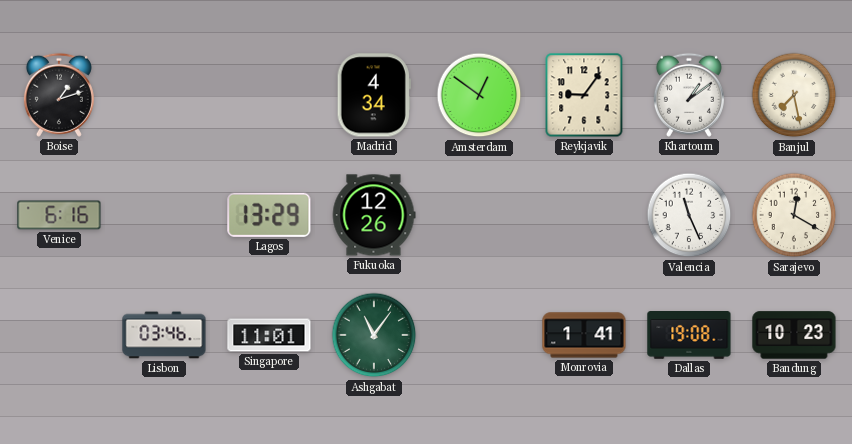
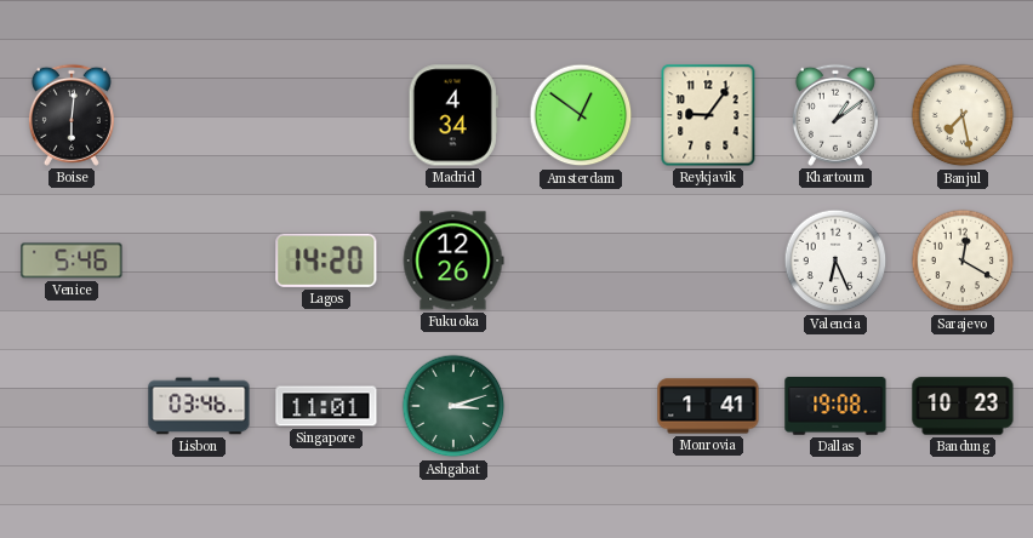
Boise: 1:12 -> 6:01
Venice: 6:16 -> 5:46
Lagos: 13:29 -> 14:20
Valencia: 11:26 -> 6:26
Ashgabat: 11:06 -> 3:12
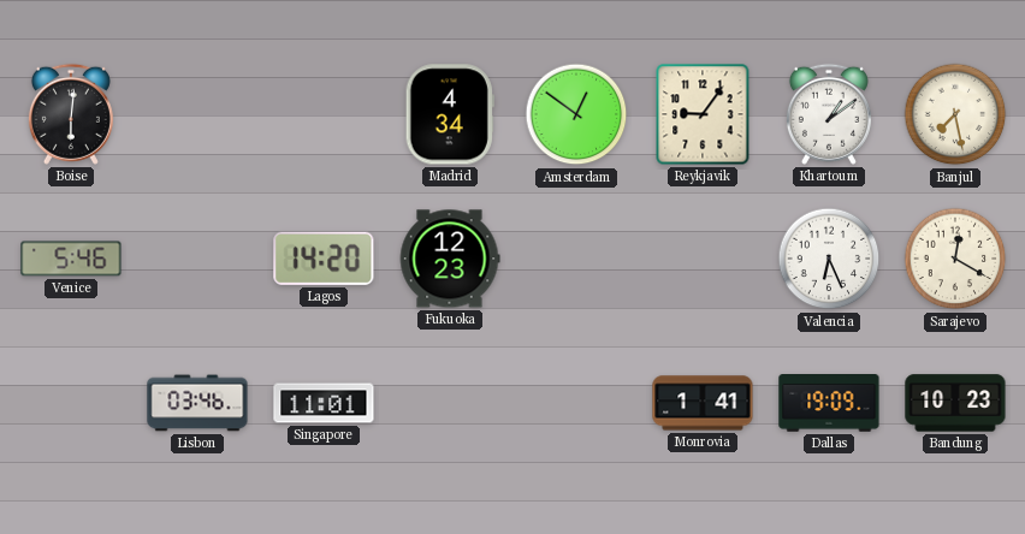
Fukuoka: 12:26 -> 12:23
Ashgabat: 3:12 -> none
Dallas: 19:08 -> 19:09
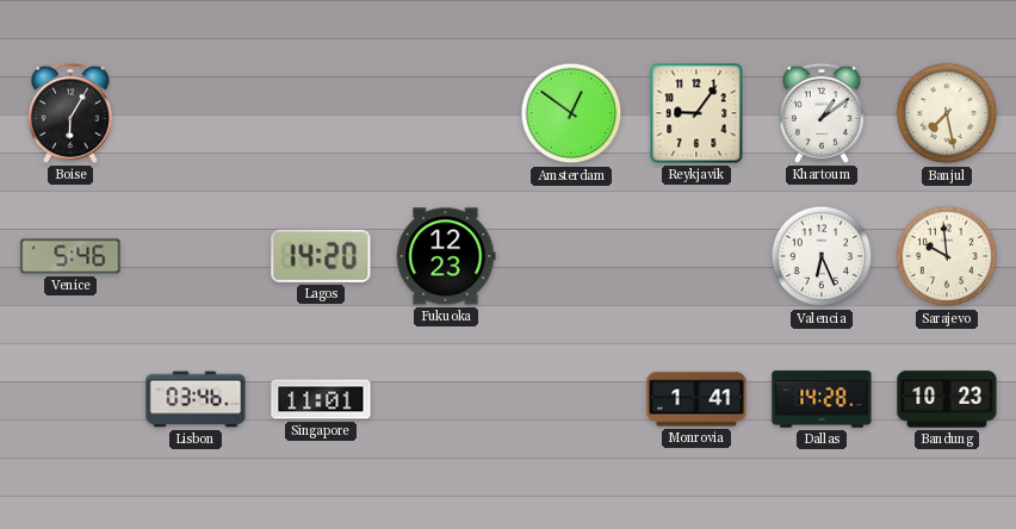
Boise: 6:01 -> 6:05
Madrid: 4:34 -> none
Sarajevo: 12:20 -> 9:59
Dallas: 19:09 -> 14:28
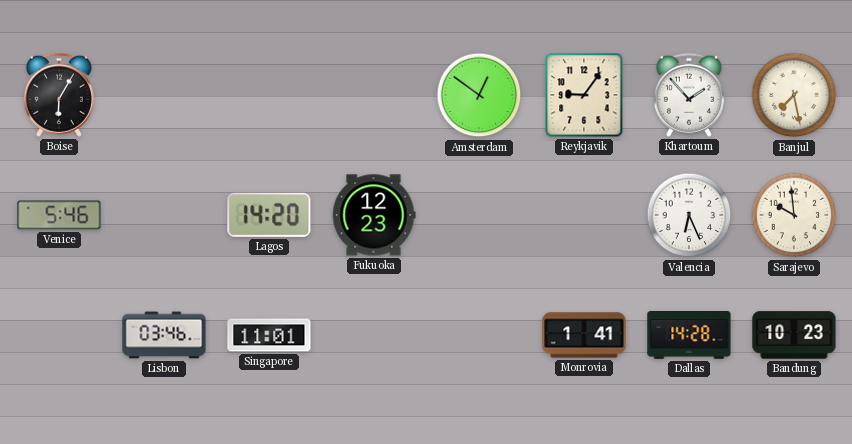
Khartoum: 1:09 -> 1:53
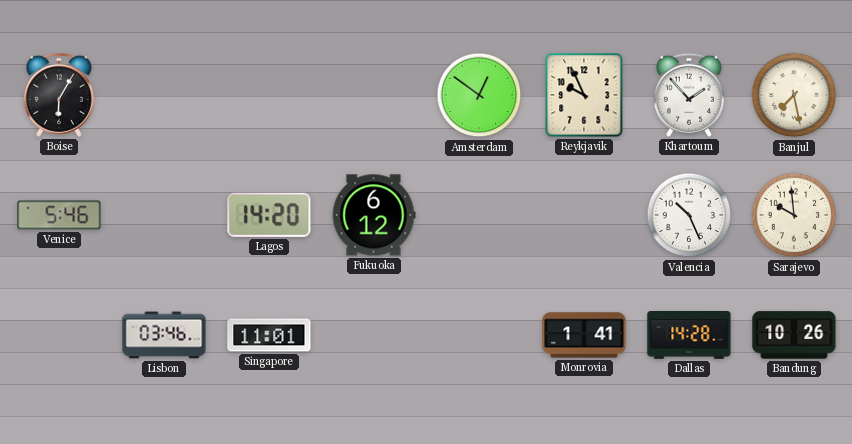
Reykjavik: 9:06 -> 9:56
Fukuoka: 12:23 -> 6:12
Valencia: 6:26 -> 10:26
Bandung: 10:23 -> 10:26
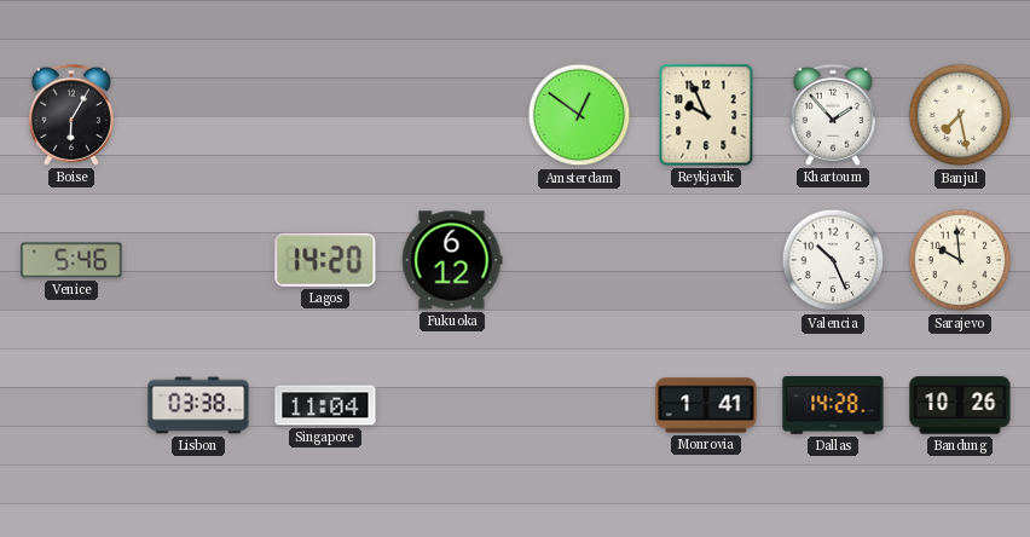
Lisbon: 03:46 -> 03:38
Singapore: 11:01 -> 11:04
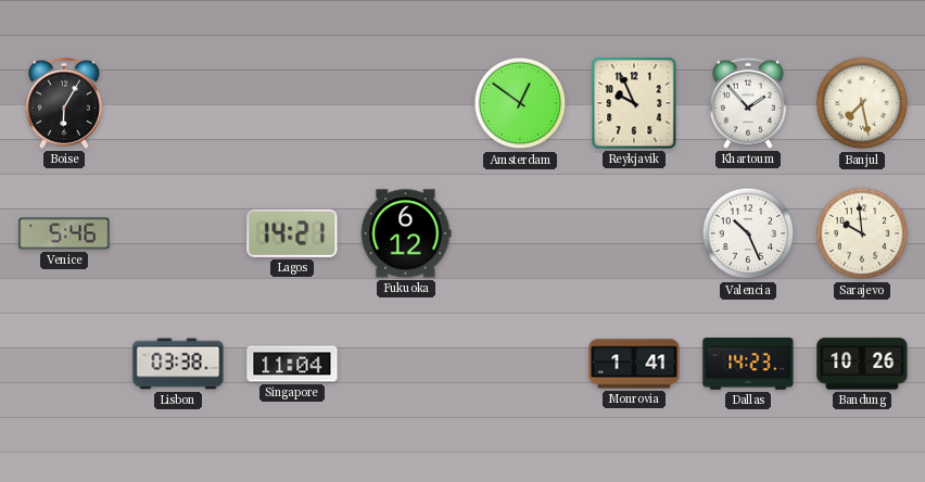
Lagos: 14:20 -> 14:21
Dallas: 14:28 -> 14:23
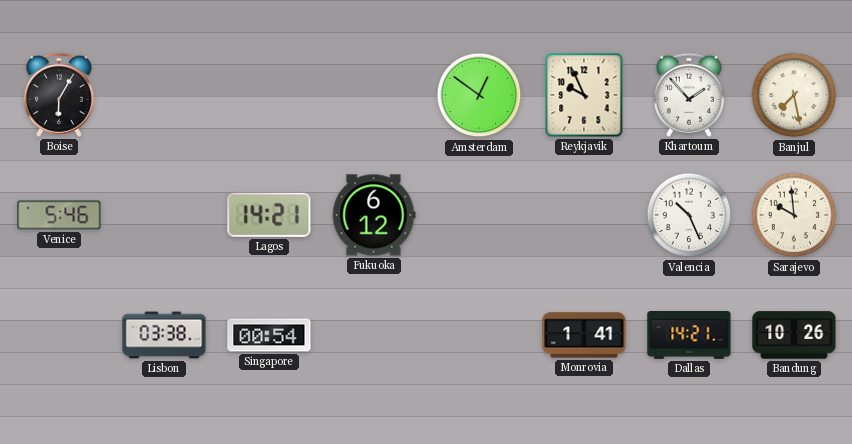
Singapore: 11:04 -> 00:54
Dallas: 14:23 -> 14:21
